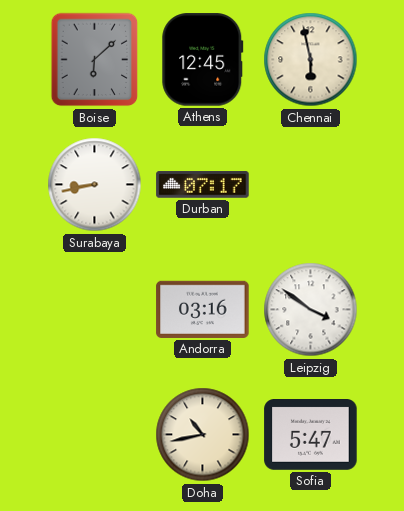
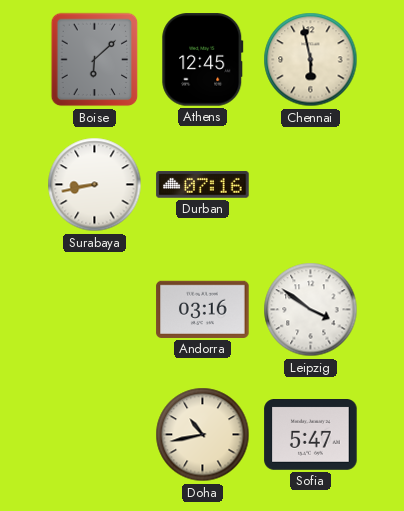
Durban: 07:17 -> 07:16
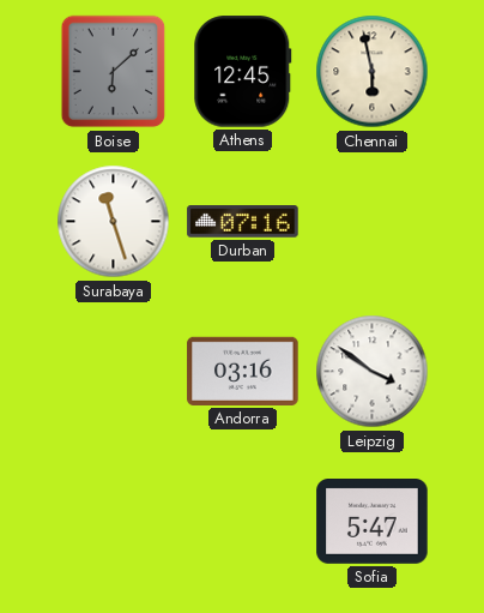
Surabaya: 8:43 -> 11:27
Doha: 10:43 -> none
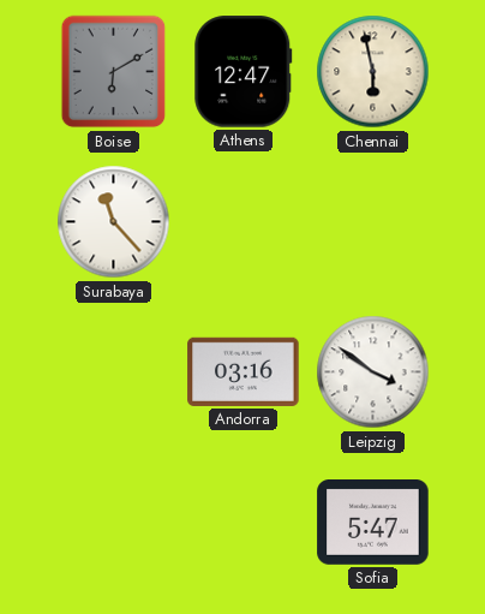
Boise: 6:08 -> 6:10
Athens: 12:45 -> 12:47
Surabaya: 11:27 -> 11:23
Durban: 07:16 -> none
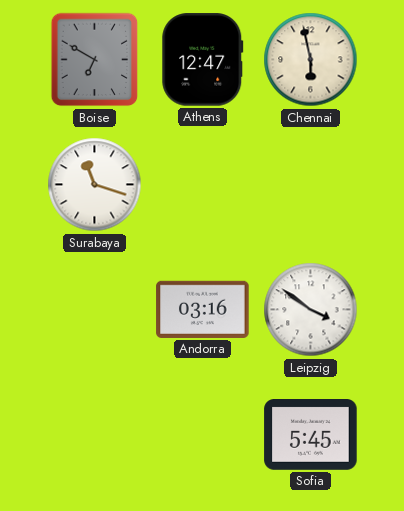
Boise: 6:10 -> 6:50
Surabaya: 11:23 -> 11:18
Sofia: 5:47 -> 5:45
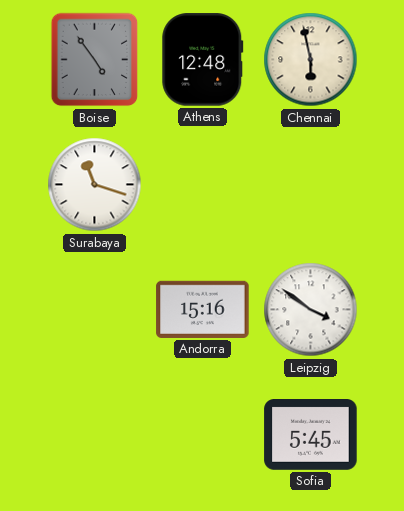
Boise: 6:50 -> 4:54
Athens: 12:47 -> 12:48
Andorra: 03:16 -> 15:16
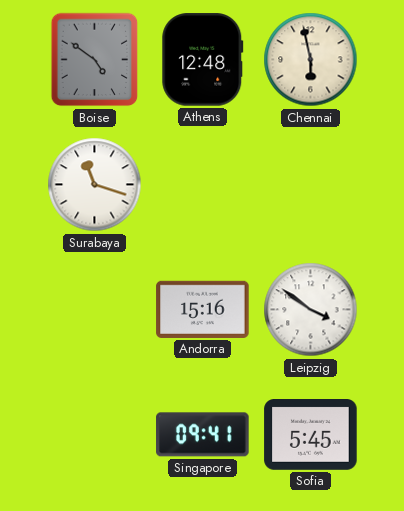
Boise: 4:54 -> 4:51
Singapore: none -> 09:41
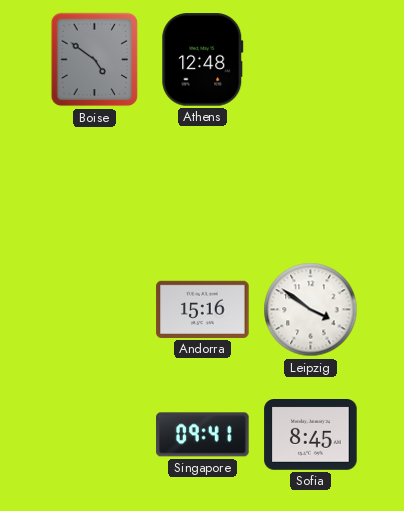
Chennai: 5:58 -> none
Surabaya: 11:18 -> none
Sofia: 5:45 -> 8:45
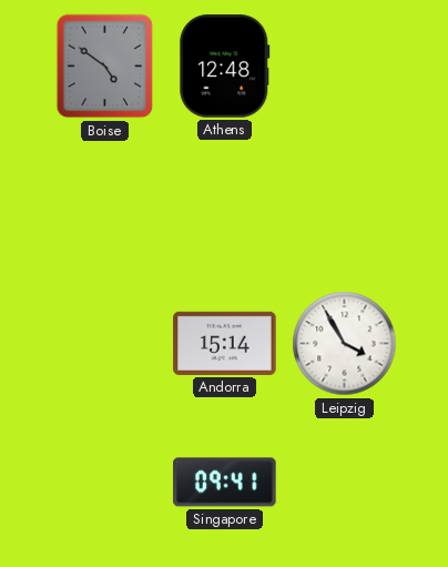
Andorra: 15:16 -> 15:14
Leipzig: 3:51 -> 3:55
Sofia: 8:45 -> none
